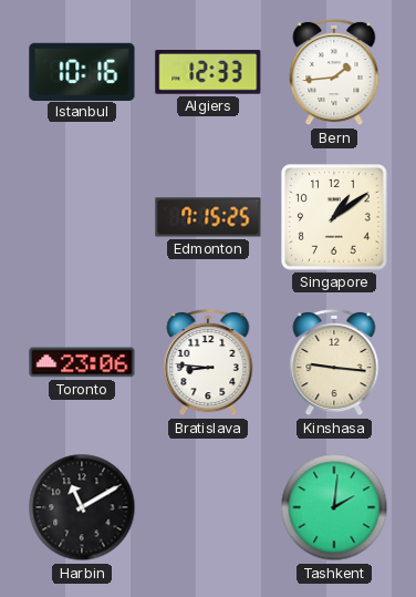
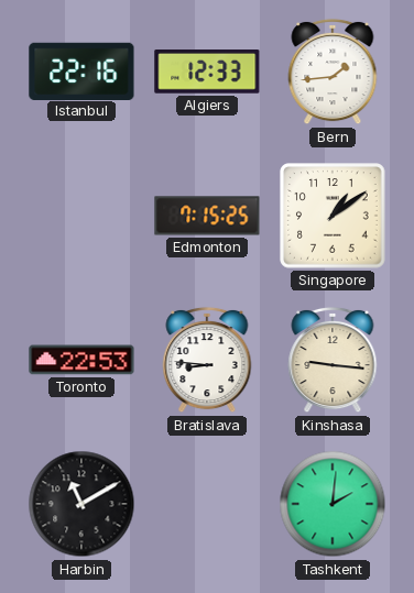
Istanbul: 10:16 -> 22:16
Toronto: 23:06 -> 22:53
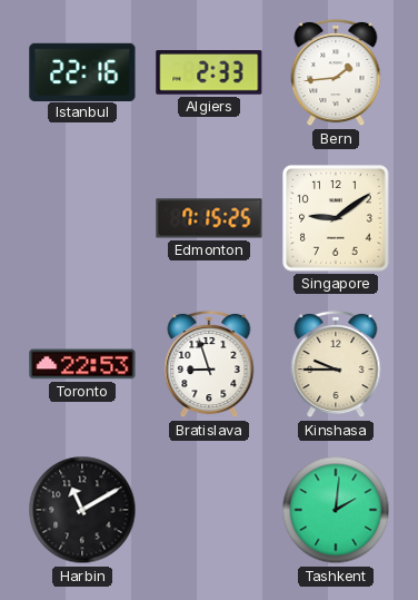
Algiers: 12:33 -> 2:33
Singapore: 1:09 -> 9:09
Bratislava: 8:46 -> 8:57
Kinshasa: 9:16 -> 9:45
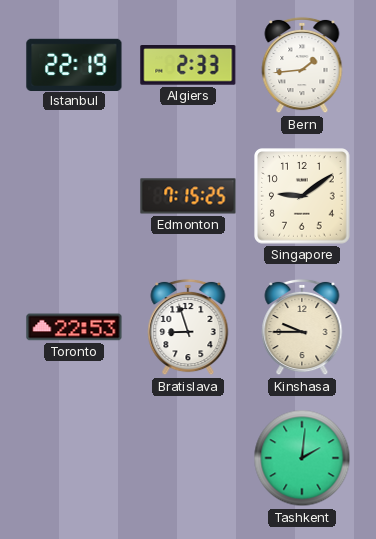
Istanbul: 22:16 -> 22:19
Harbin: 11:10 -> none
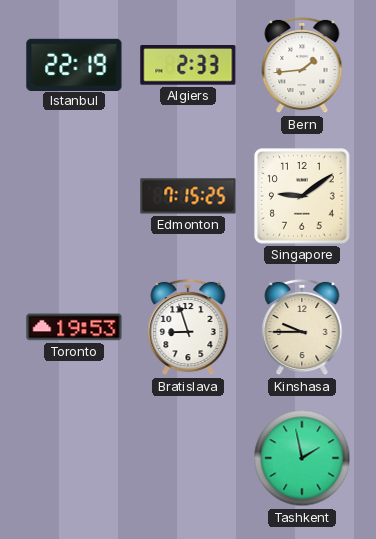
Toronto: 22:53 -> 19:53
Tashkent: 2:01 -> 1:58
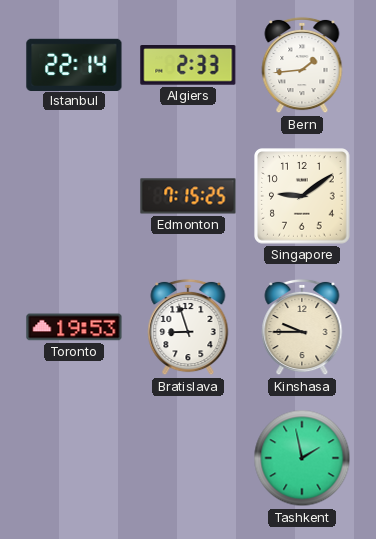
Istanbul: 22:19 -> 22:14
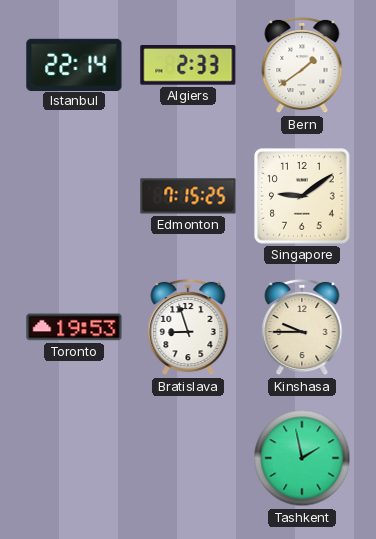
Bern: 1:44 -> 1:39
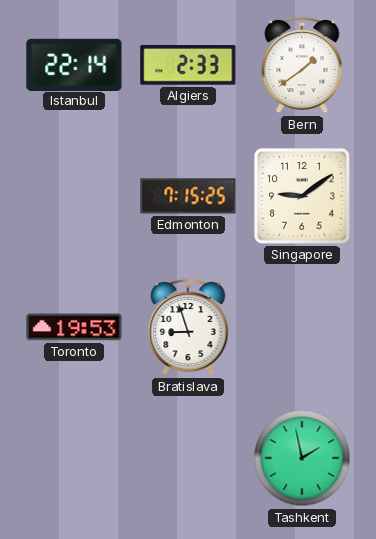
Kinshasa: 9:45 -> none
